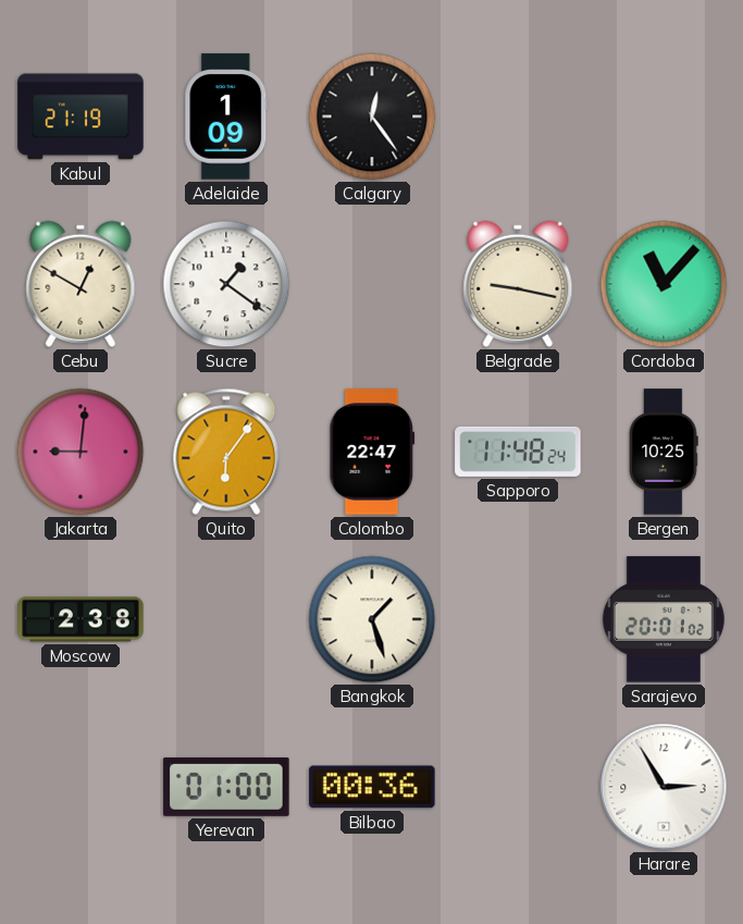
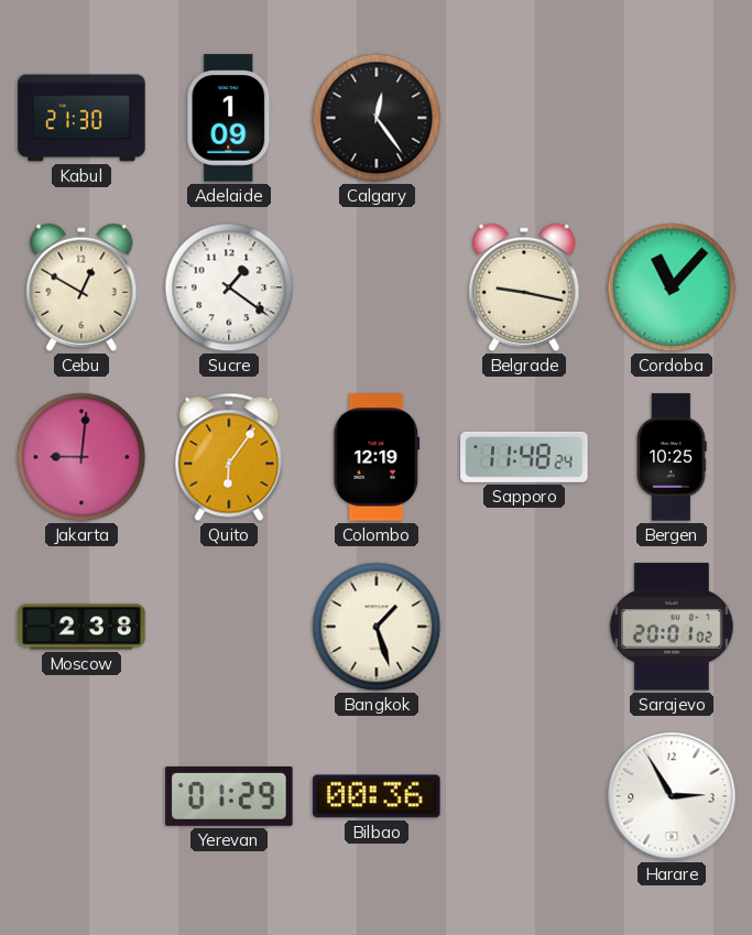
Kabul: 21:19 -> 21:30
Colombo: 22:47 -> 12:19
Yerevan: 01:00 -> 01:29
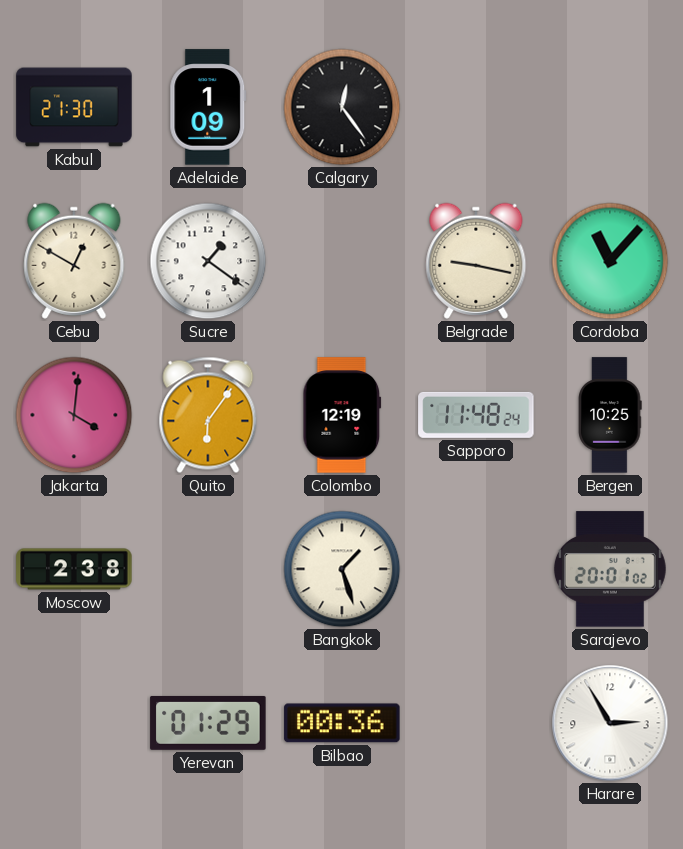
Jakarta: 9:01 -> 4:01
